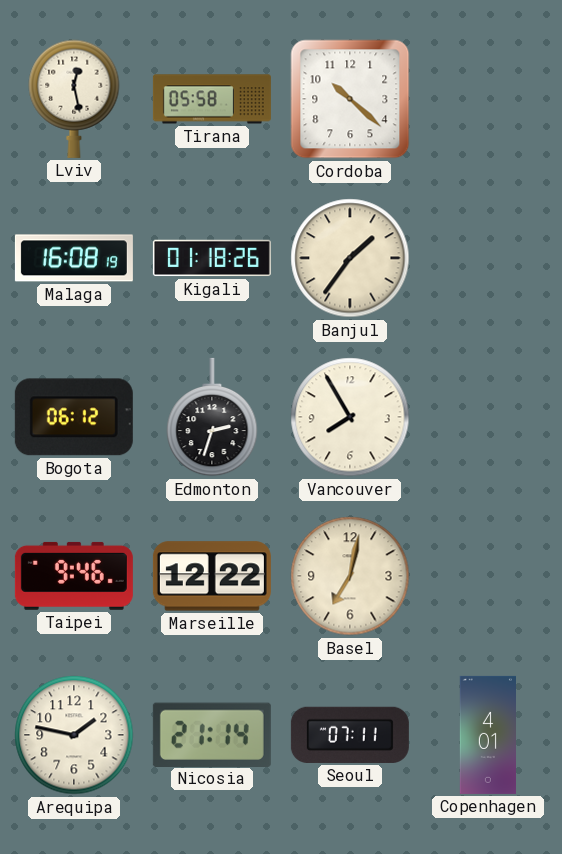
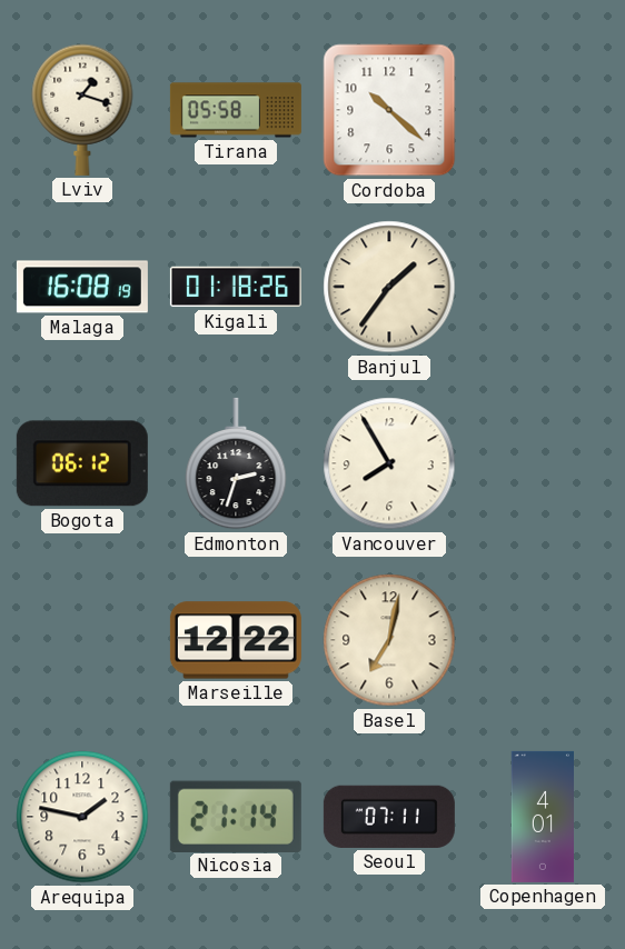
Lviv: 12:28 -> 1:18
Taipei: 9:46 -> none
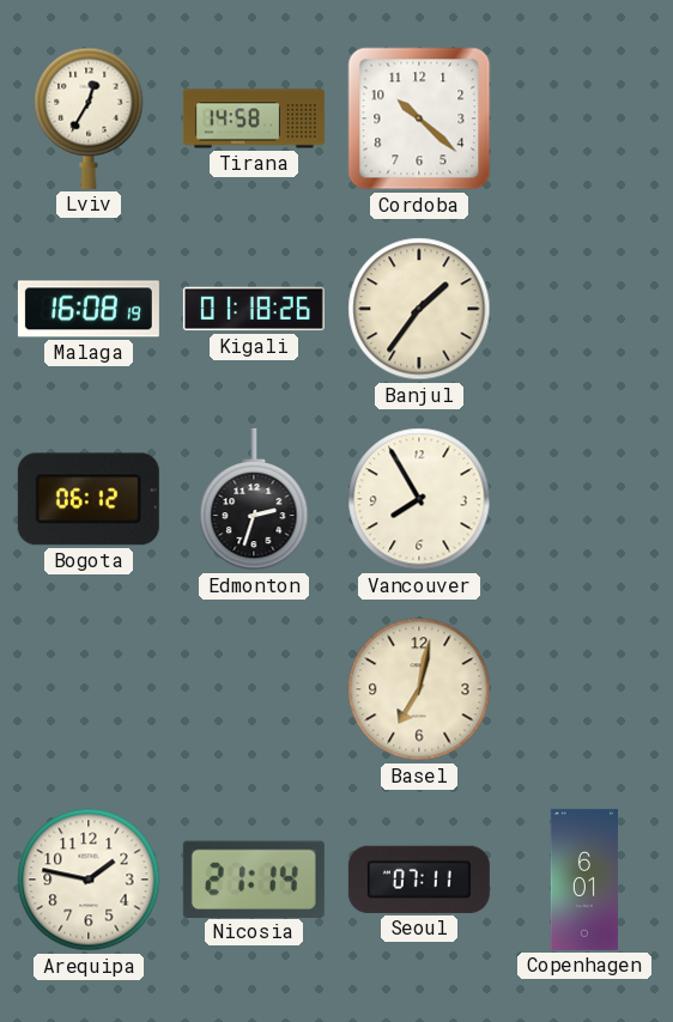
Lviv: 1:18 -> 12:35
Tirana: 05:58 -> 14:58
Marseille: 12:22 -> none
Copenhagen: 4:01 -> 6:01
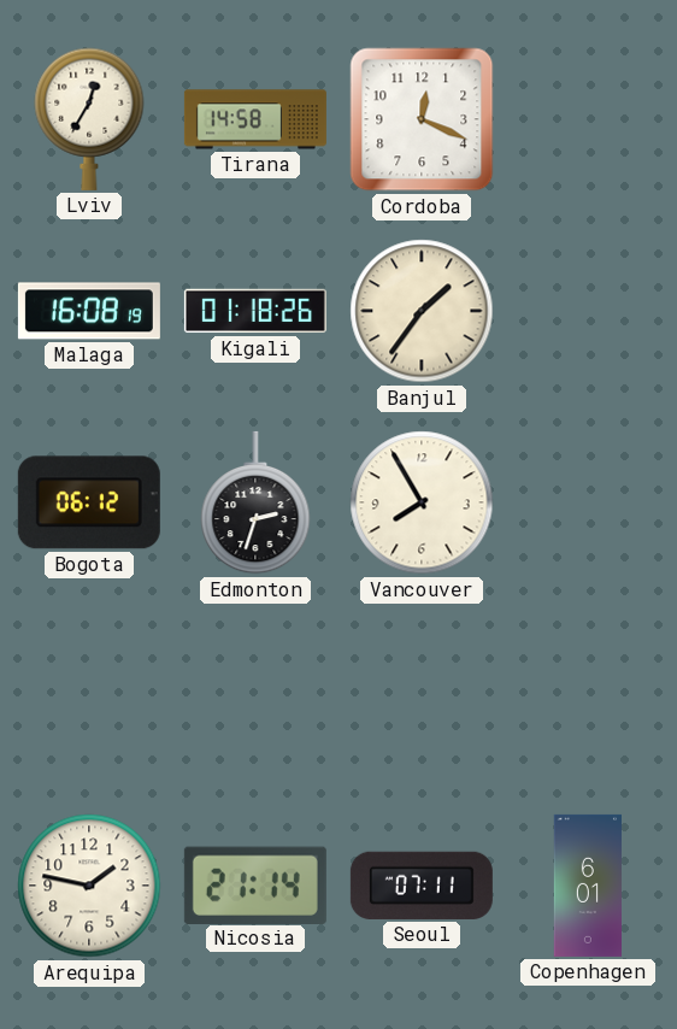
Cordoba: 10:22 -> 12:19
Basel: 7:02 -> none
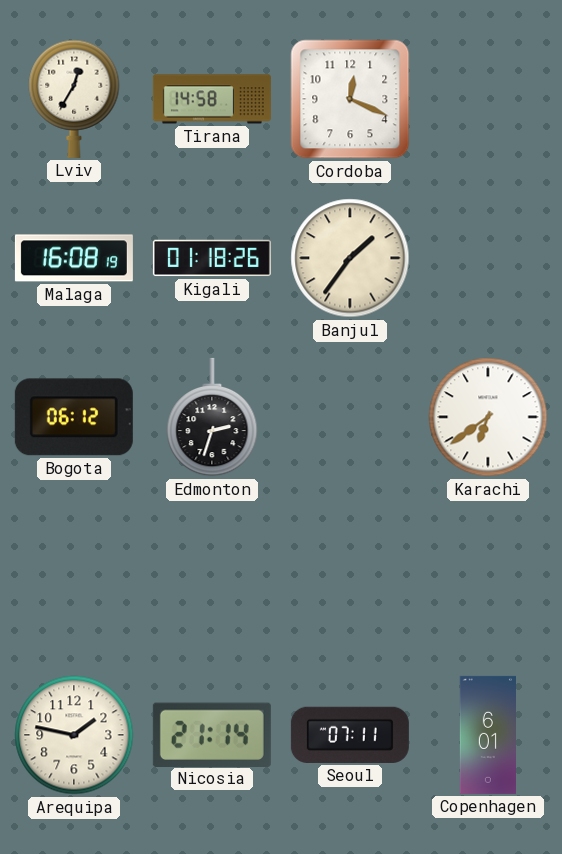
Vancouver: 7:55 -> none
Karachi: none -> 6:39
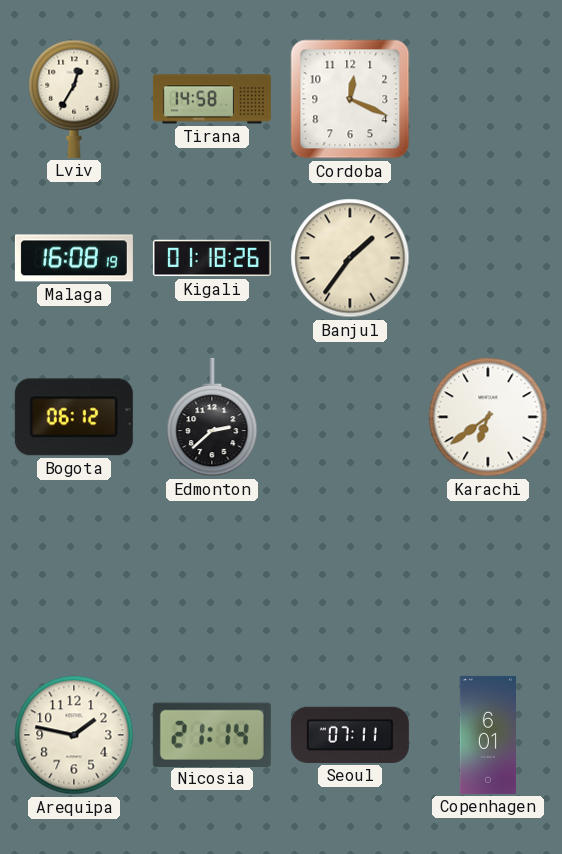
Edmonton: 2:33 -> 2:38
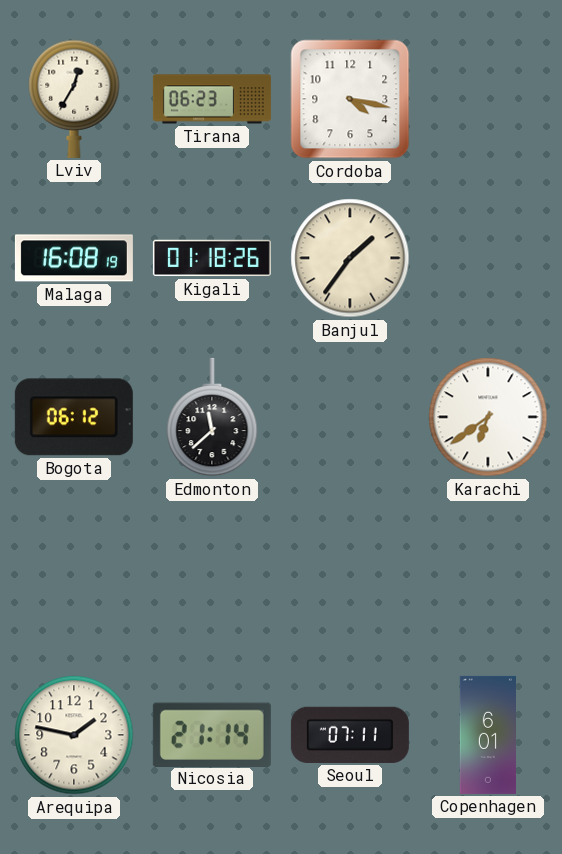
Tirana: 14:58 -> 06:23
Cordoba: 12:19 -> 4:17
Edmonton: 2:38 -> 11:38
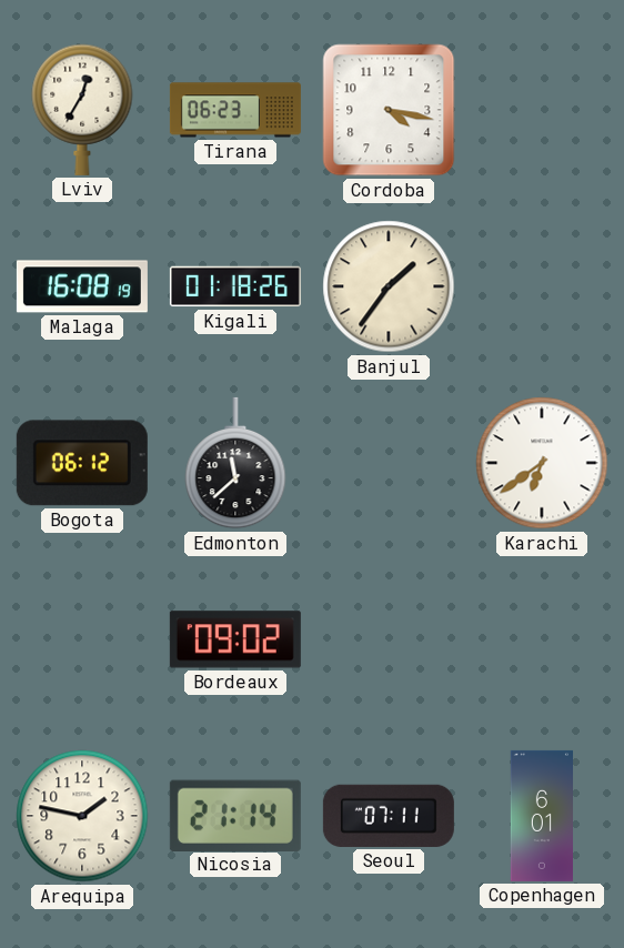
Bordeaux: none -> 09:02
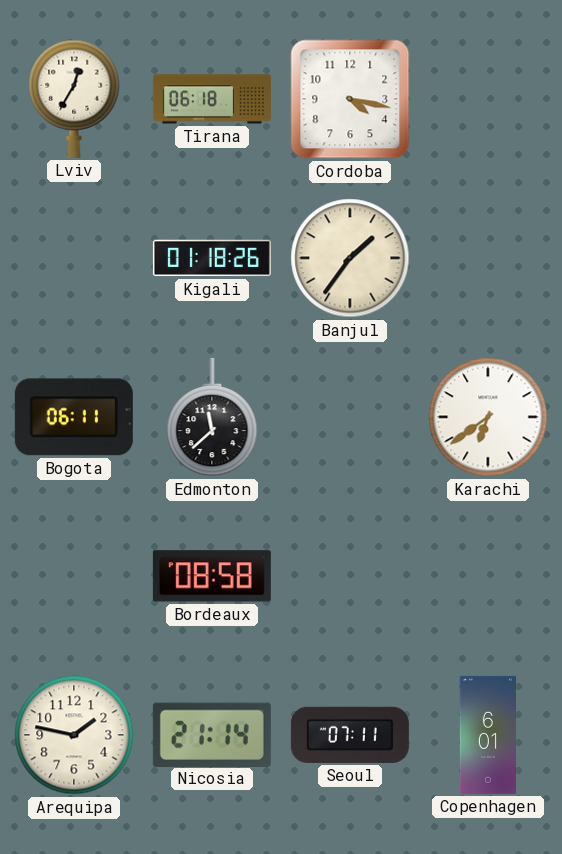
Tirana: 06:23 -> 06:18
Malaga: 16:08 -> none
Bogota: 06:12 -> 06:11
Bordeaux: 09:02 -> 08:58
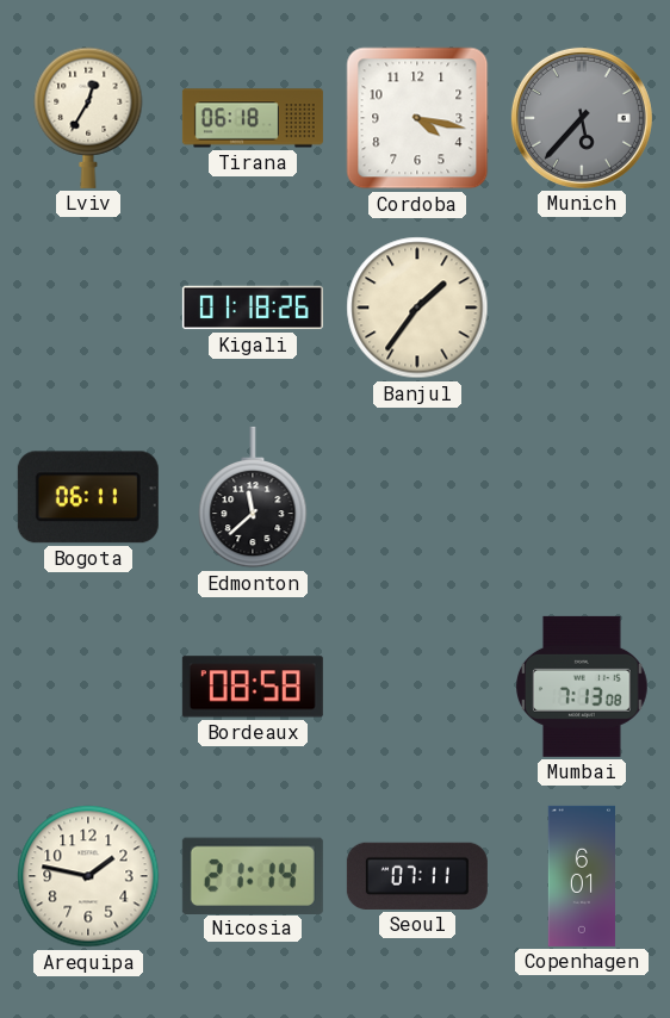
Munich: none -> 5:37
Karachi: 6:39 -> none
Mumbai: none -> 7:13
